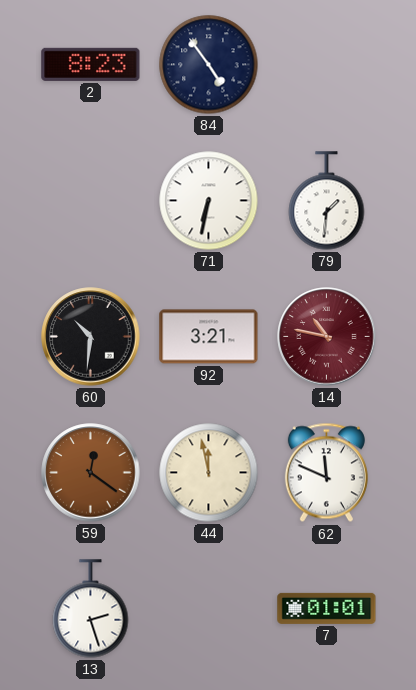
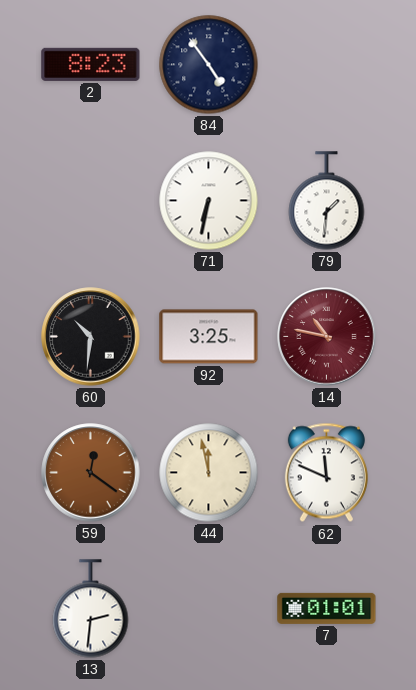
92: 3:21 -> 3:25
13: 2:27 -> 2:31
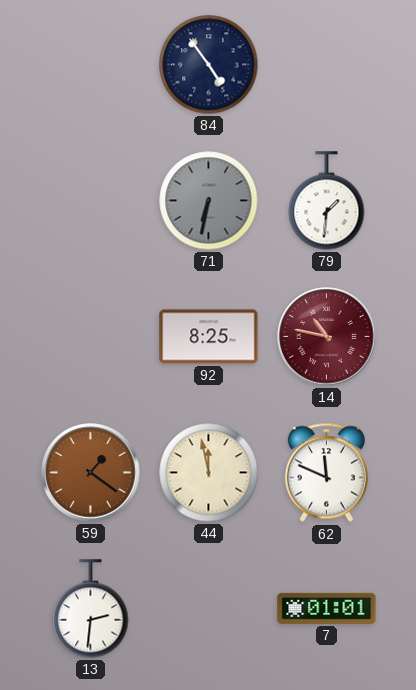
2: 8:23 -> none
71 dial: white -> grey
60: 10:31 -> none
92: 3:25 -> 8:25
59: 12:21 -> 1:21
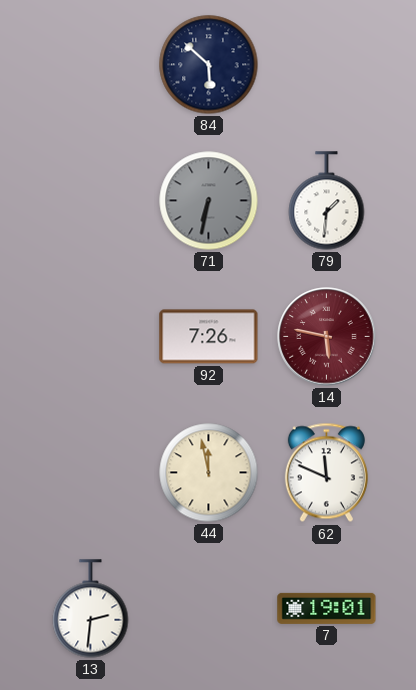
84: 4:54 -> 5:52
92: 8:25 -> 7:26
14: 10:47 -> 5:47
59: 1:21 -> none
7: 01:01 -> 19:01
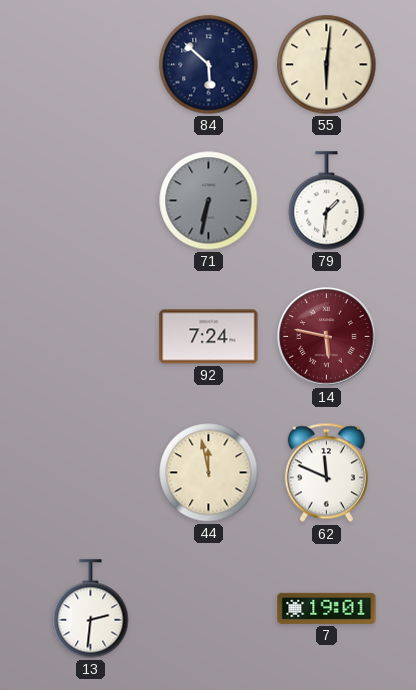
55: none -> 6:01
92: 7:26 -> 7:24
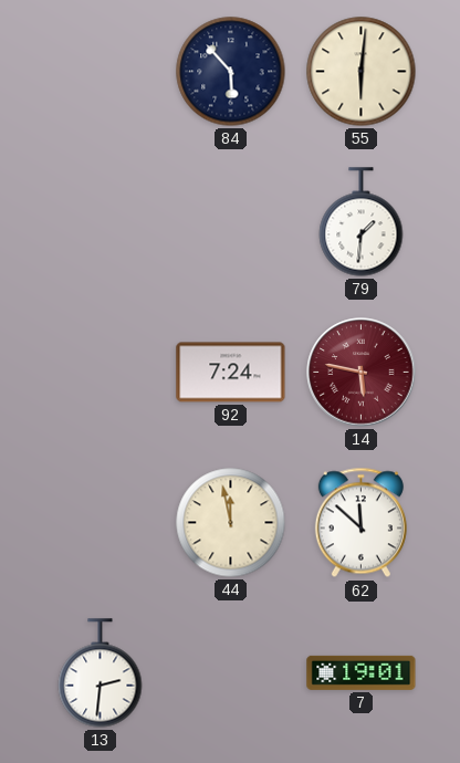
84: 5:52 -> 5:53
71: 6:32 -> none
62: 11:49 -> 11:52
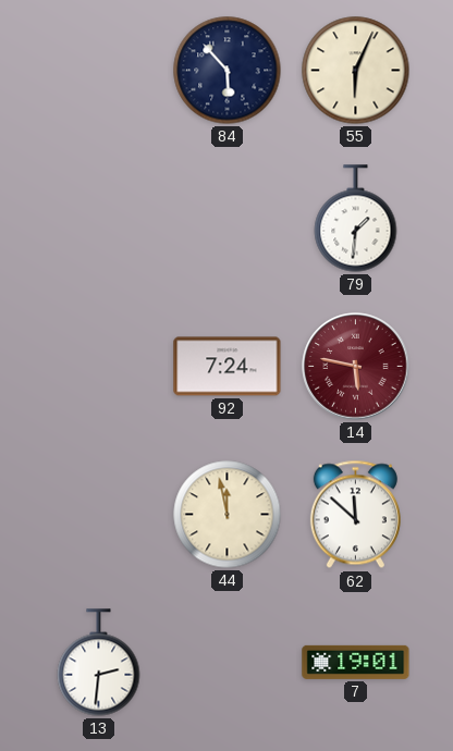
55: 6:01 -> 6:04
